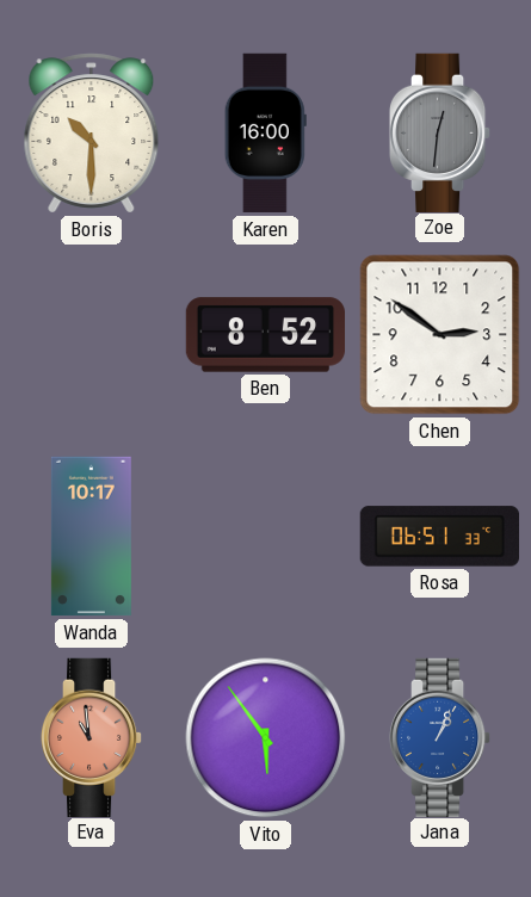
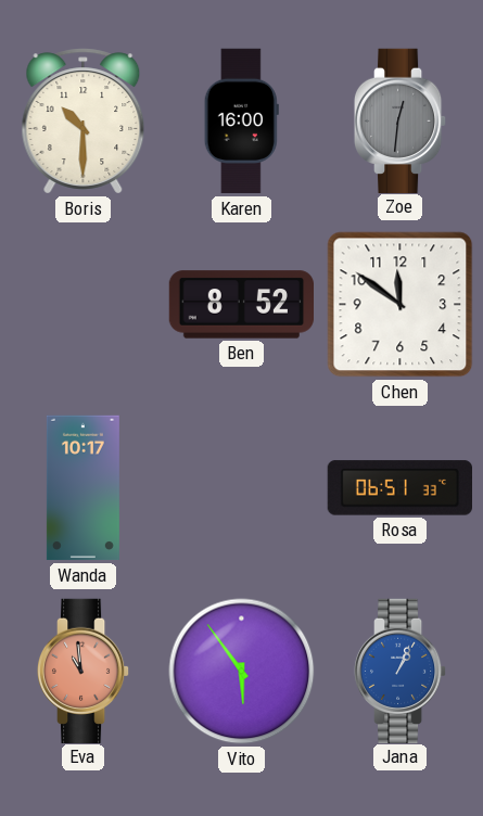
Chen: 2:51 -> 11:51
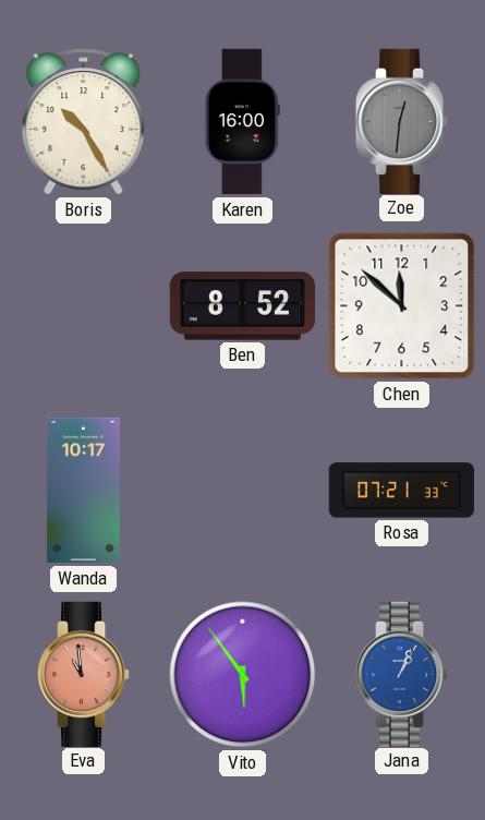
Boris: 10:30 -> 10:25
Chen: 11:51 -> 11:52
Rosa: 06:51 -> 07:21
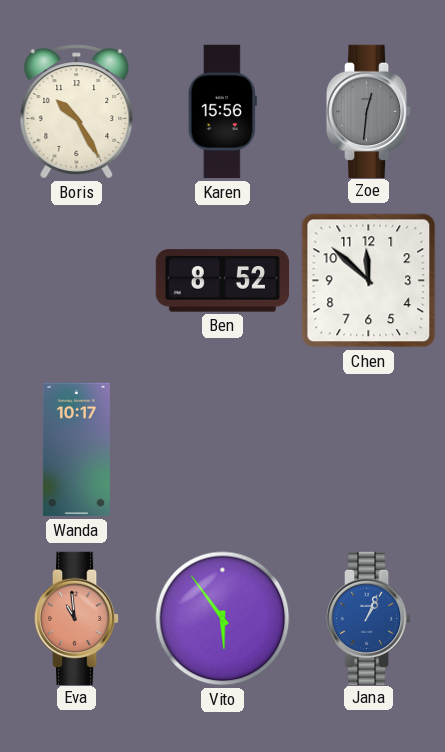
Karen: 16:00 -> 15:56
Rosa: 07:21 -> none
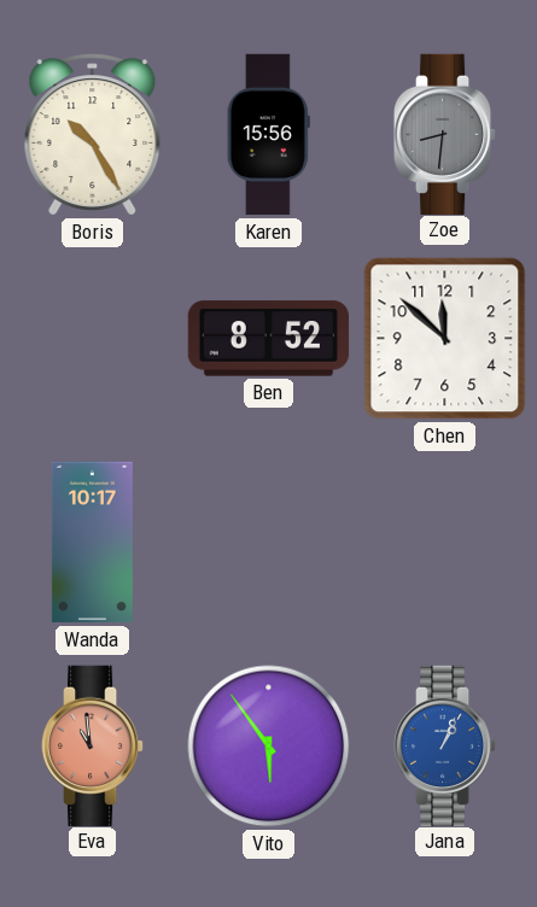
Zoe: 12:31 -> 8:31
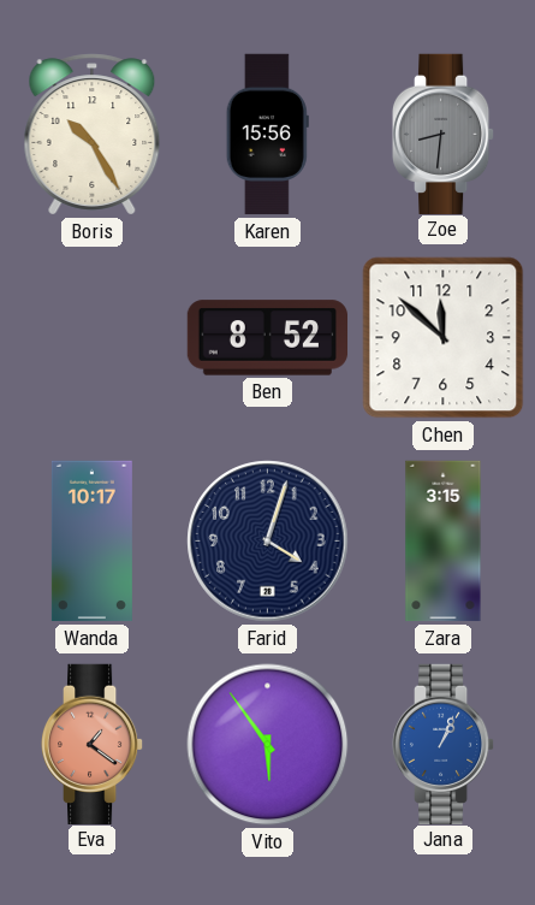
Farid: none -> 4:03
Zara: none -> 3:15
Eva: 10:59 -> 1:21
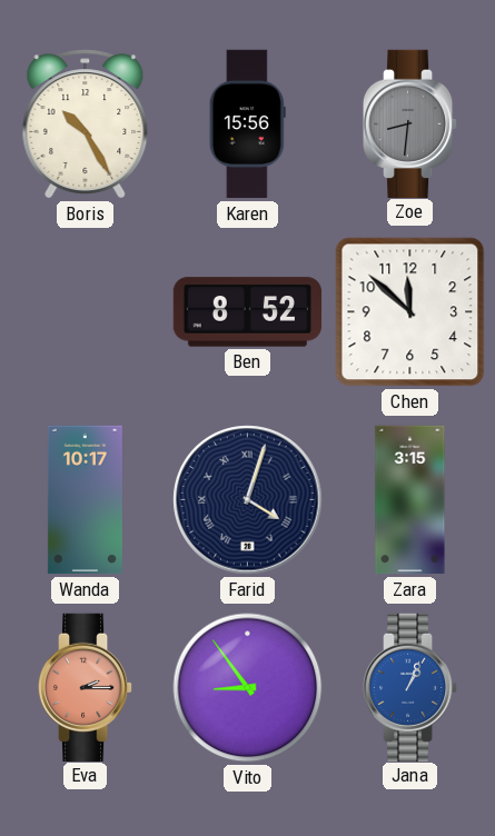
Farid numerals: Arabic -> Roman
Eva: 1:21 -> 2:15
Vito: 5:54 -> 8:54
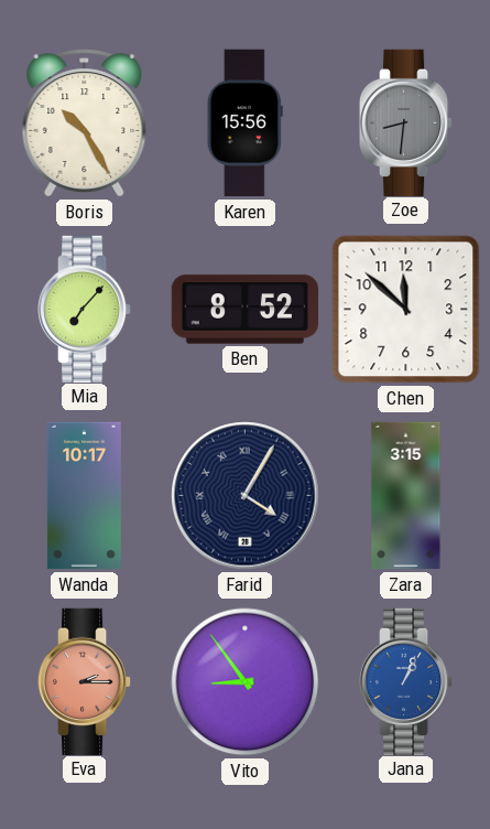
Mia: none -> 7:07
Farid: 4:03 -> 4:05
